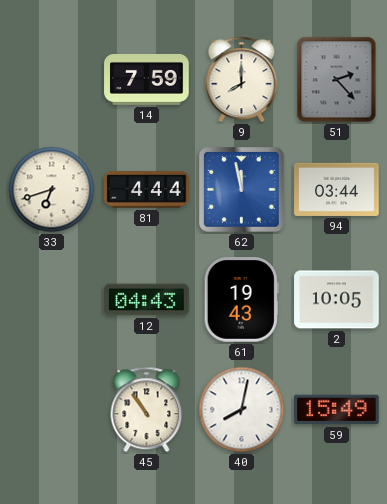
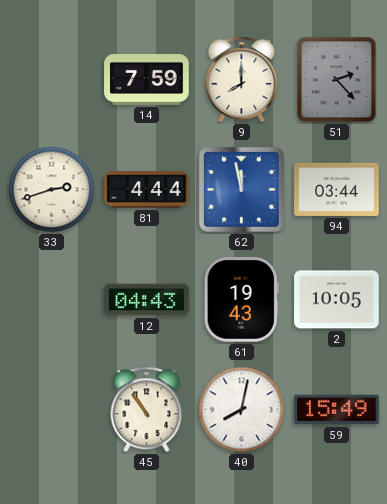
33: 6:42 -> 2:42
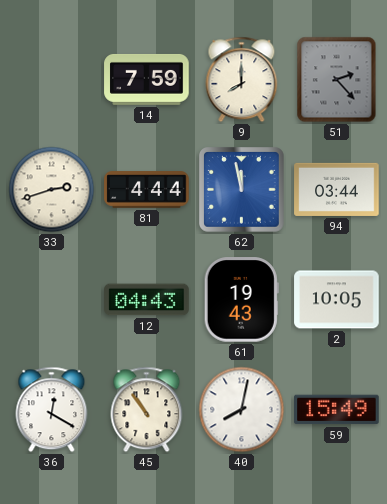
36: none -> 12:20
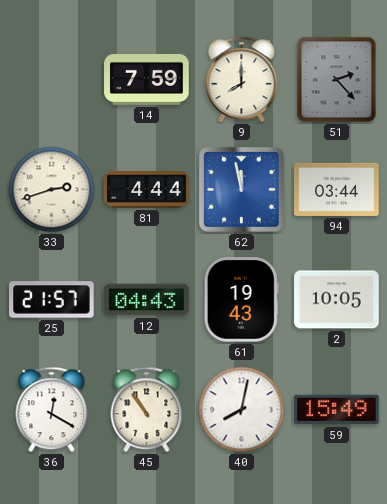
25: none -> 21:57
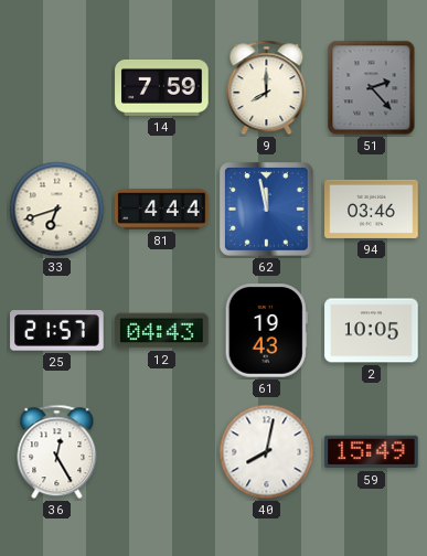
33: 2:42 -> 6:42
94: 03:44 -> 03:46
36: 12:20 -> 12:25
45: 10:54 -> none
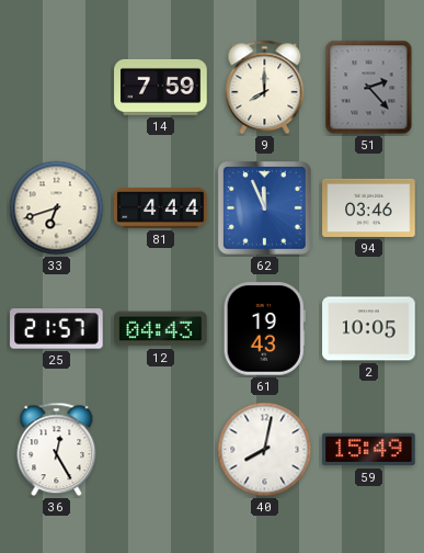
62: 11:58 -> 11:56
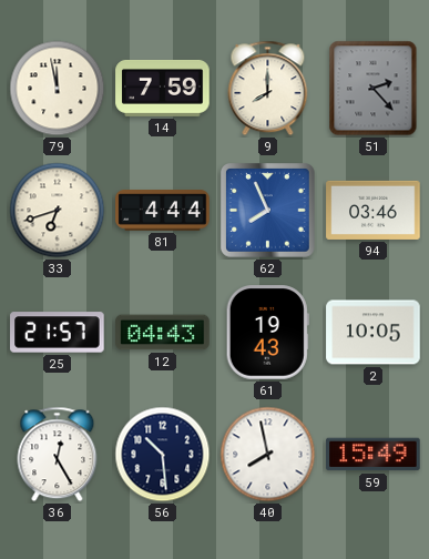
79: none -> 11:58
62: 11:56 -> 7:56
56: none -> 10:29
40: 8:02 -> 7:58
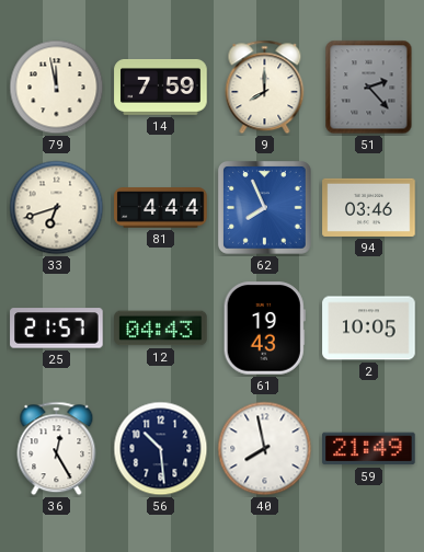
59: 15:49 -> 21:49
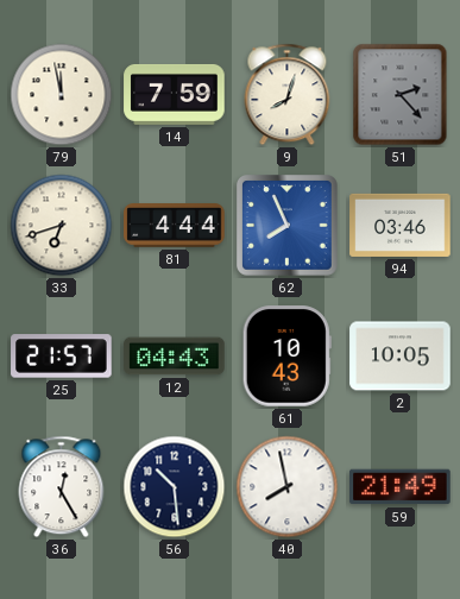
9: 8:00 -> 8:03
61: 19:43 -> 10:43
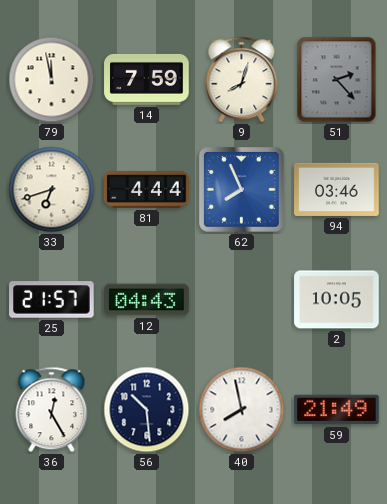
61: 10:43 -> none
